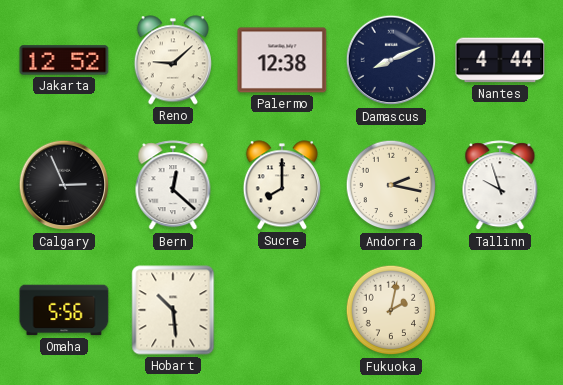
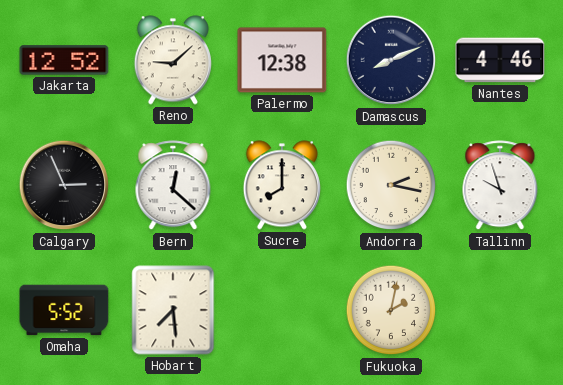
Nantes: 4:44 -> 4:46
Omaha: 5:56 -> 5:52
Hobart: 10:29 -> 7:29
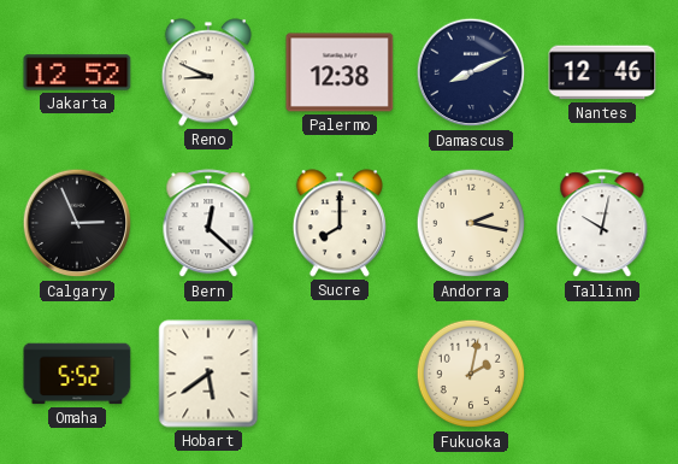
Reno: 9:08 -> 8:49
Nantes: 4:46 -> 12:46
Tallinn: 9:57 -> 10:02
Hobart: 7:29 -> 5:39
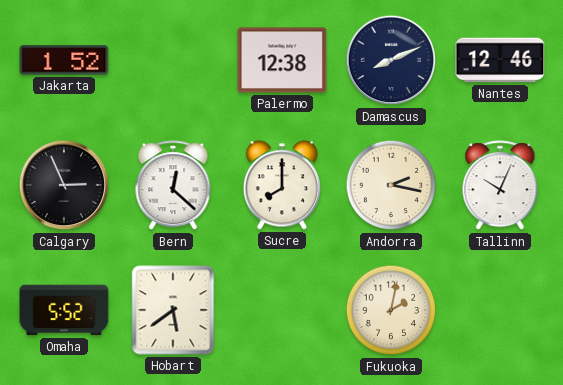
Jakarta: 12:52 -> 1:52
Reno: 8:49 -> none
Tallinn: 10:02 -> 10:04
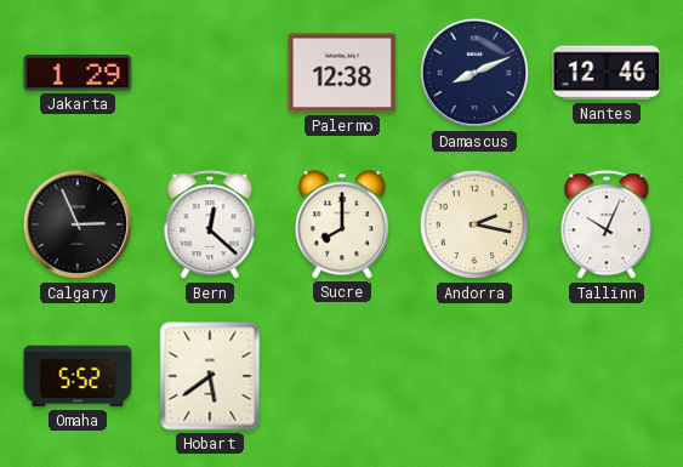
Jakarta: 1:52 -> 1:29
Fukuoka: 2:02 -> none
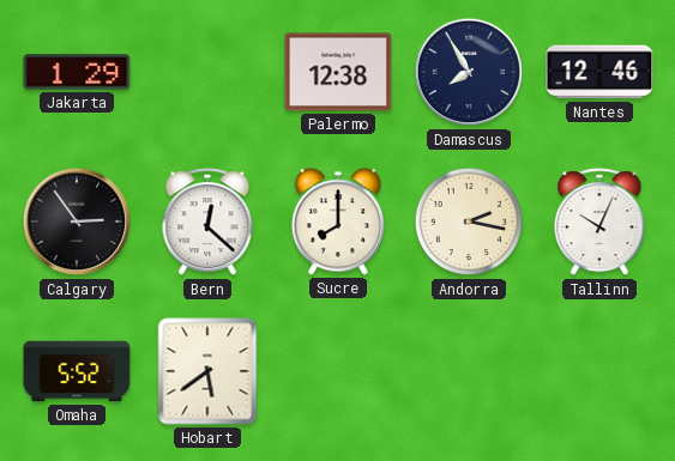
Damascus: 8:11 -> 7:55
Calgary: 2:56 -> 2:54
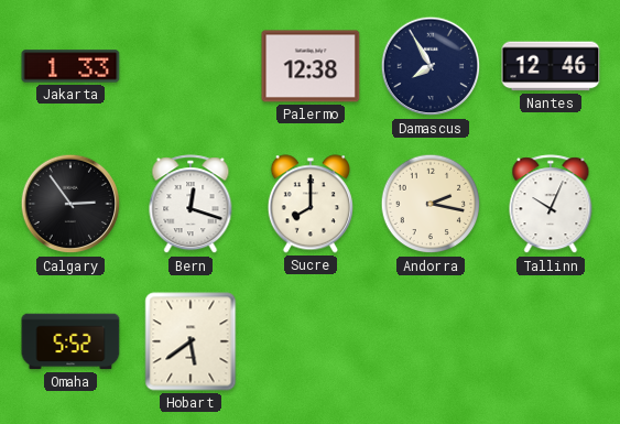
Jakarta: 1:29 -> 1:33
Bern: 12:22 -> 12:18
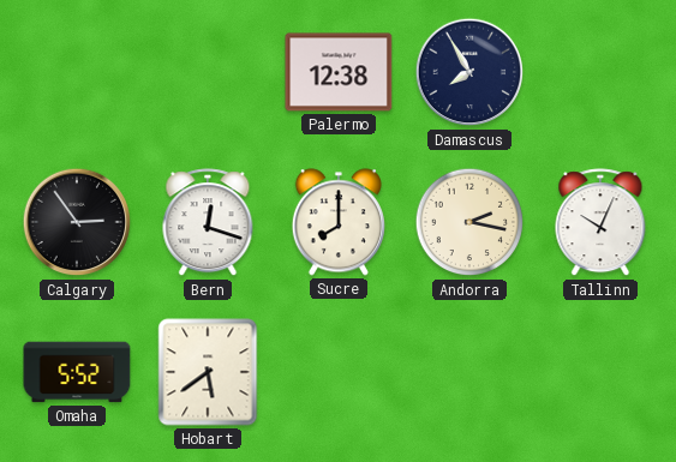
Jakarta: 1:33 -> none
Nantes: 12:46 -> none
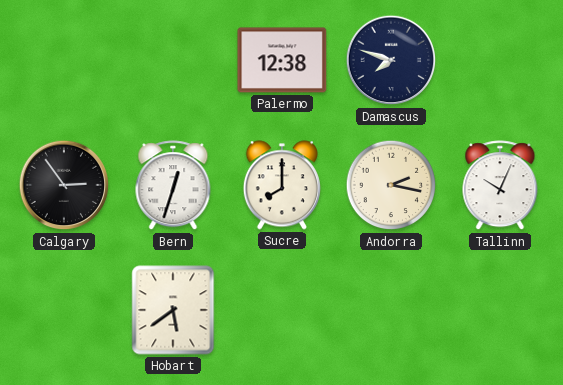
Damascus: 7:55 -> 7:48
Bern: 12:18 -> 12:33
Omaha: 5:52 -> none
